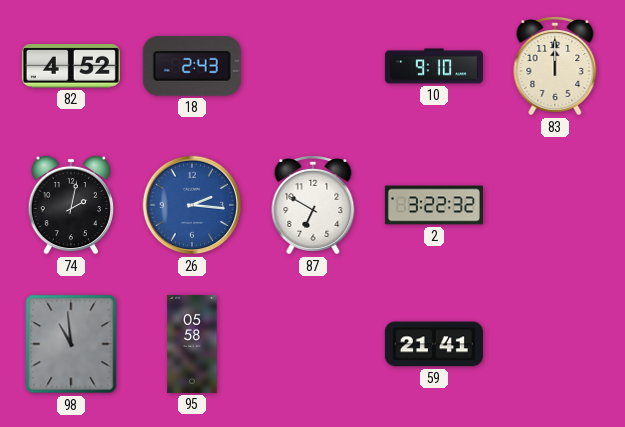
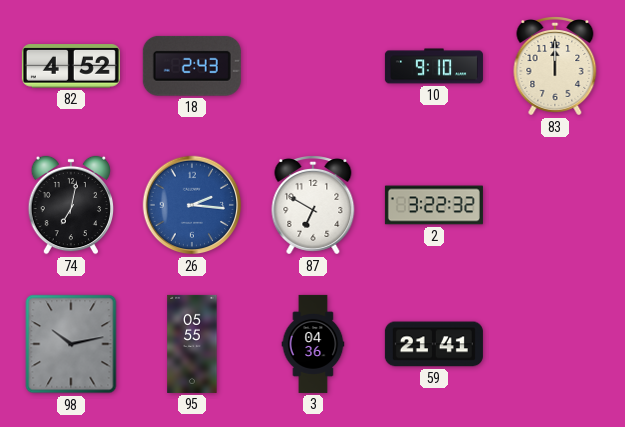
74: 2:02 -> 7:02
98: 10:59 -> 10:13
95: 05:58 -> 05:55
3: none -> 04:36
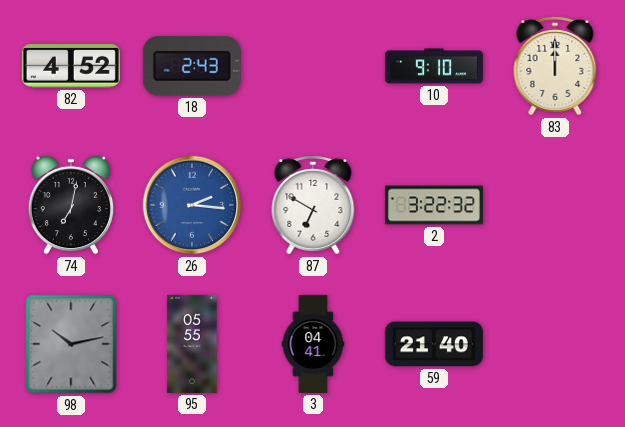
3: 04:36 -> 04:41
59: 21:41 -> 21:40
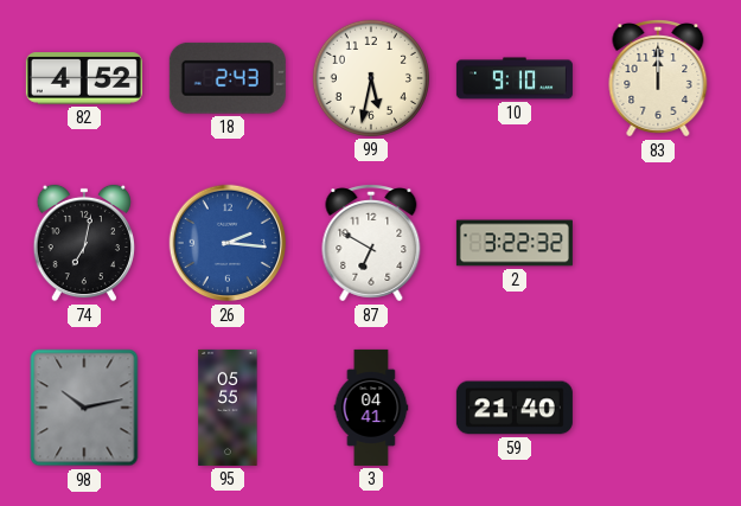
99: none -> 5:32
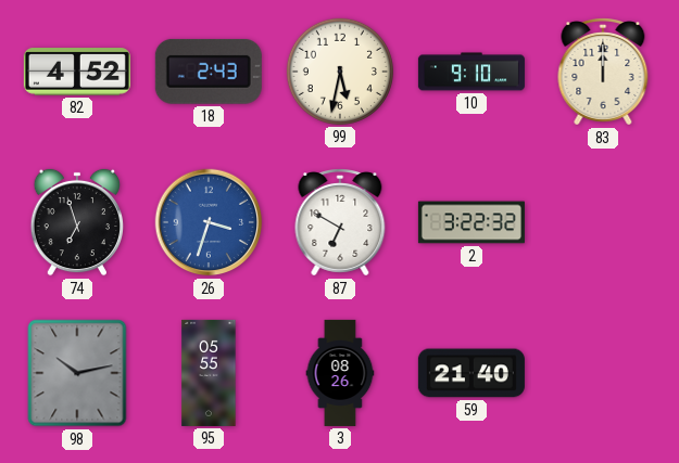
74: 7:02 -> 6:57
26: 2:16 -> 3:33
3: 04:41 -> 08:26
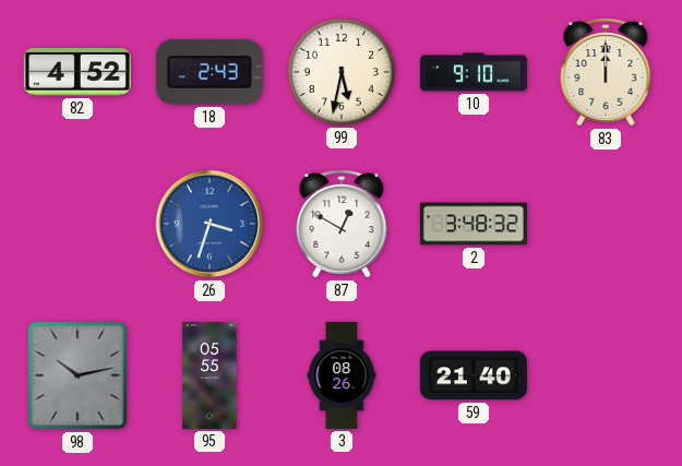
74: 6:57 -> none
87: 6:50 -> 12:50
2: 3:22 -> 3:48
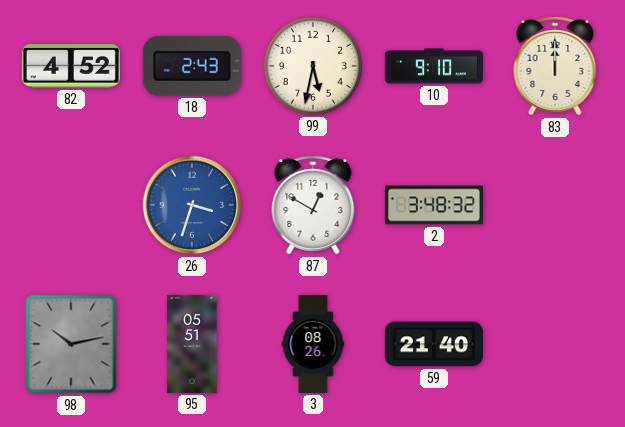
95: 05:55 -> 05:51
